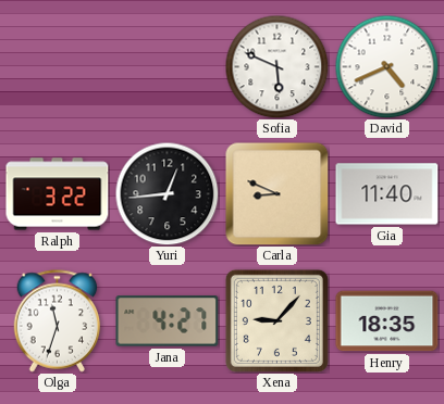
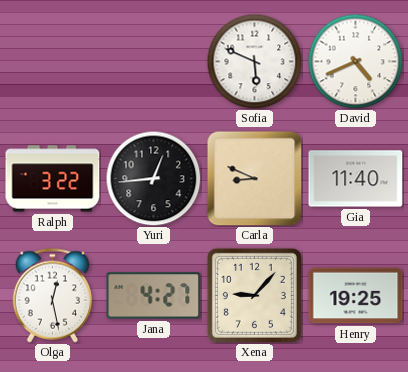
Olga: 11:33 -> 12:28
Henry: 18:35 -> 19:25
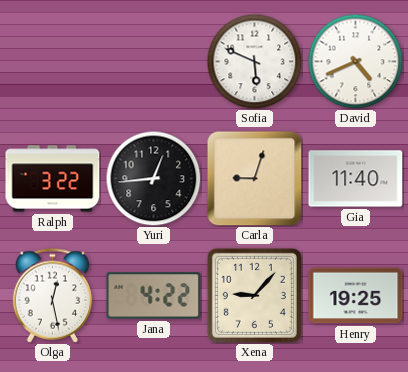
Carla: 8:49 -> 9:03
Jana: 4:27 -> 4:22
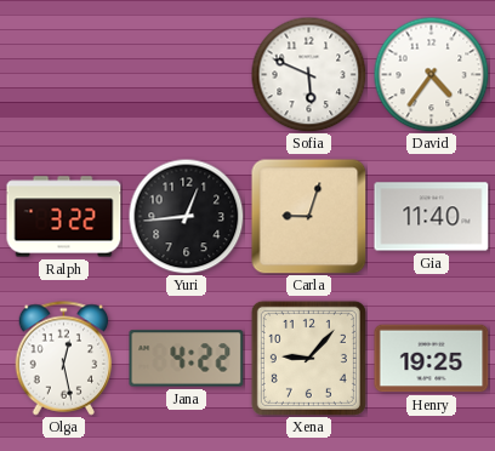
David: 4:41 -> 4:36
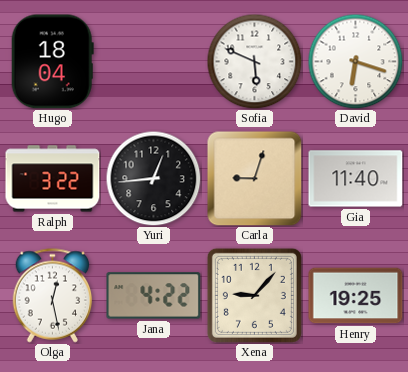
Hugo: none -> 18:04
David: 4:36 -> 6:18
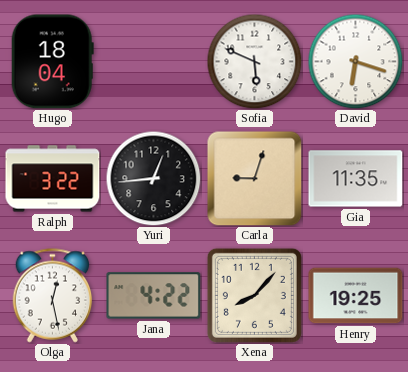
Gia: 11:40 -> 11:35
Xena: 9:07 -> 8:07
